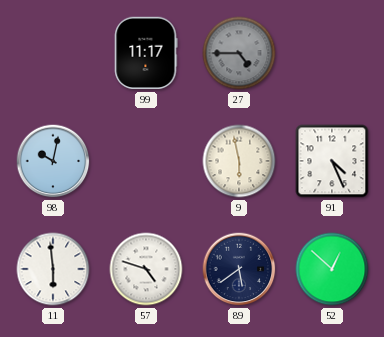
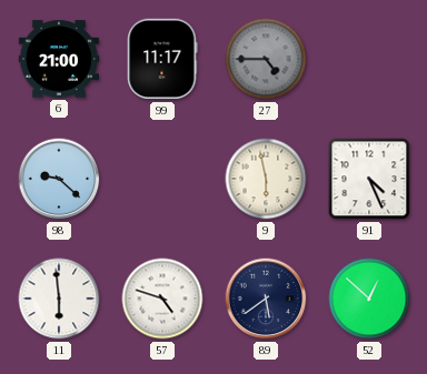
6: none -> 21:00
98: 10:02 -> 9:22
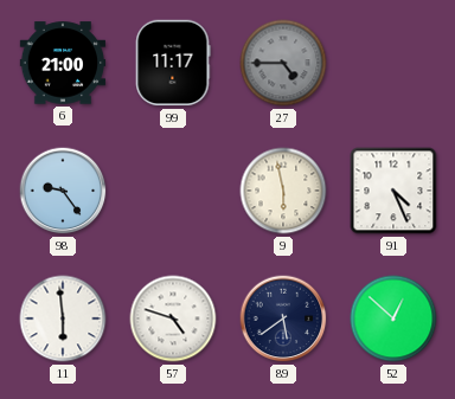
98: 9:22 -> 9:24
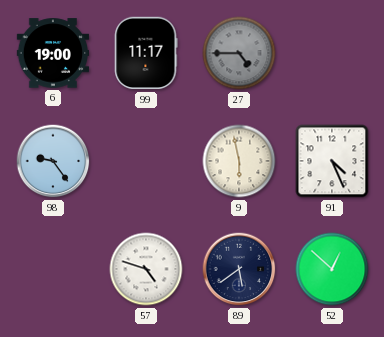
6: 21:00 -> 19:00
11: 5:59 -> none
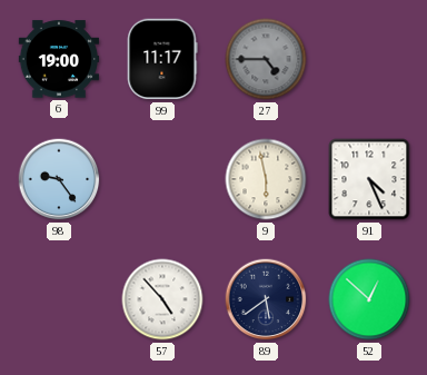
57: 4:48 -> 4:53
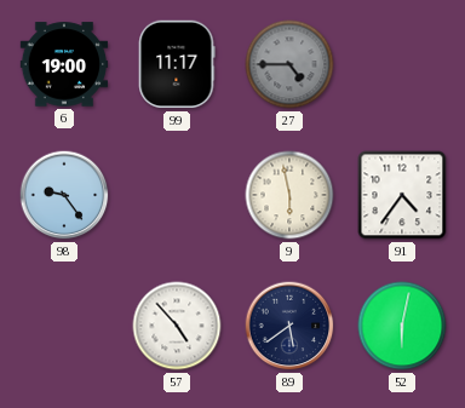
91: 4:26 -> 4:36
52: 12:52 -> 6:02
